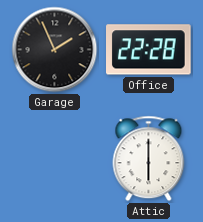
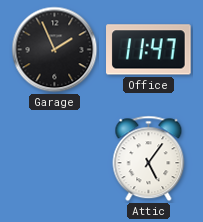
Office: 22:28 -> 11:47
Attic: 6:00 -> 5:06
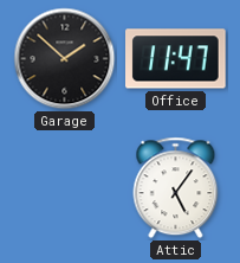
Garage: 1:56 -> 1:52
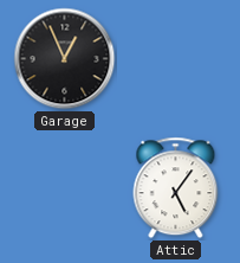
Garage: 1:52 -> 12:56
Office: 11:47 -> none
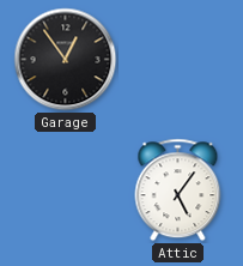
Garage: 12:56 -> 12:54
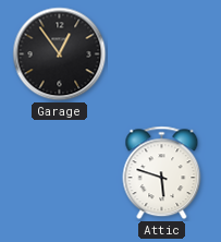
Attic: 5:06 -> 5:48
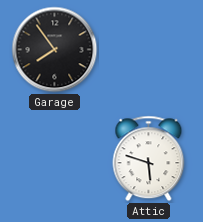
Garage: 12:54 -> 7:54
